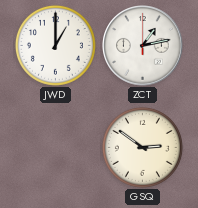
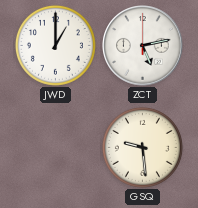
ZCT: 1:13 -> 5:13
GSQ: 2:51 -> 9:29
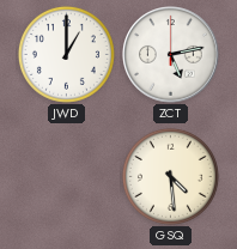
GSQ: 9:29 -> 4:29
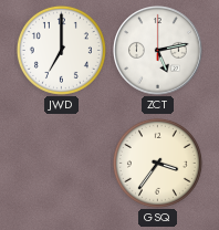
JWD: 1:00 -> 7:00
GSQ: 4:29 -> 3:36
